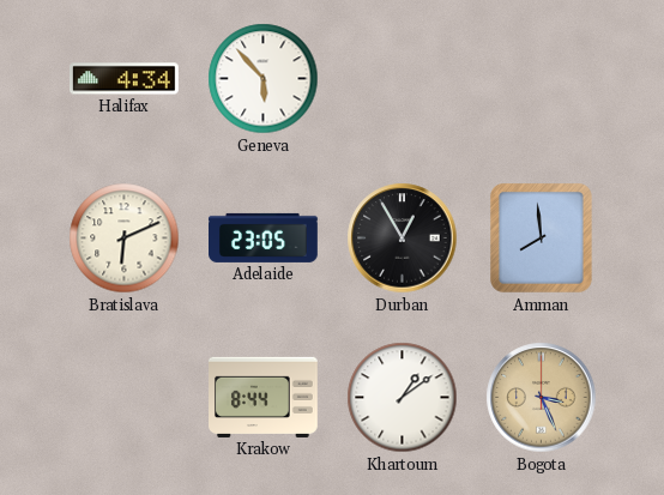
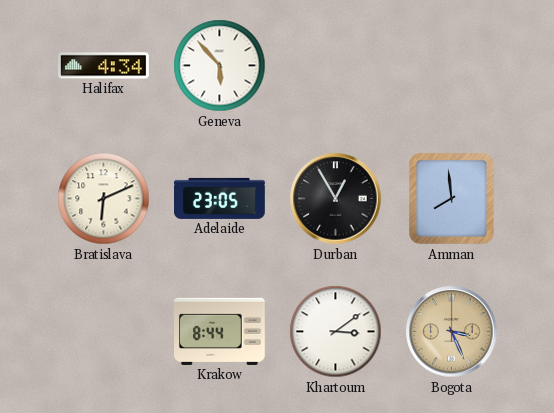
Khartoum: 1:09 -> 3:09
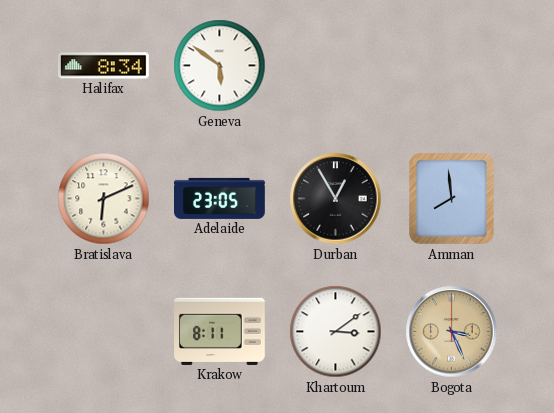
Halifax: 4:34 -> 8:34
Geneva: 5:53 -> 5:51
Krakow: 8:44 -> 8:11
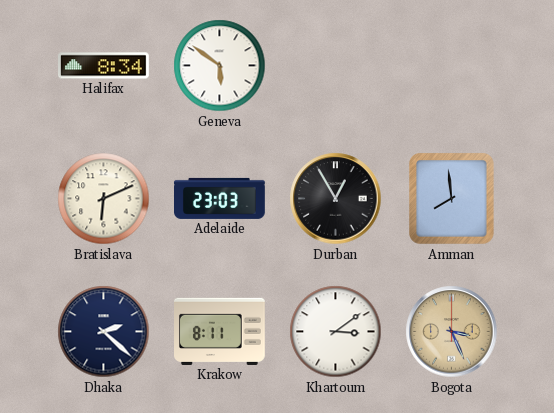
Adelaide: 23:05 -> 23:03
Dhaka: none -> 2:22
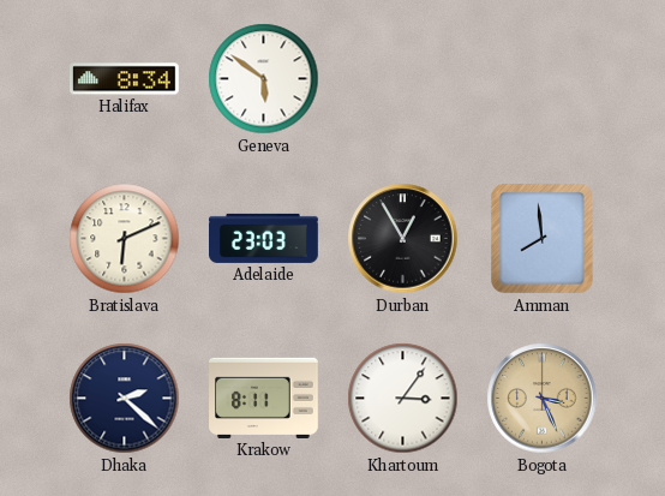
Khartoum: 3:09 -> 3:06
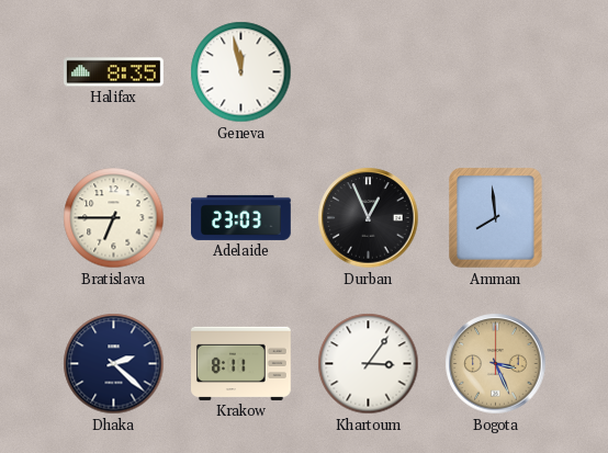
Halifax: 8:34 -> 8:35
Geneva: 5:51 -> 11:58
Bratislava: 6:11 -> 6:45
Durban: 12:55 -> 12:56
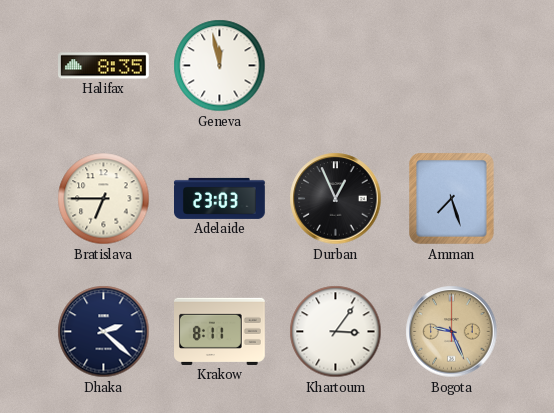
Amman: 7:59 -> 7:27
Bogota: 3:26 -> 9:26
